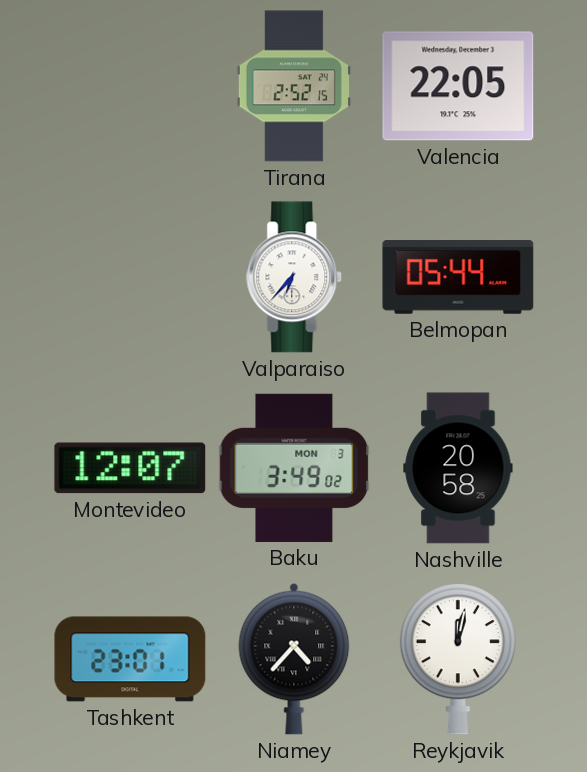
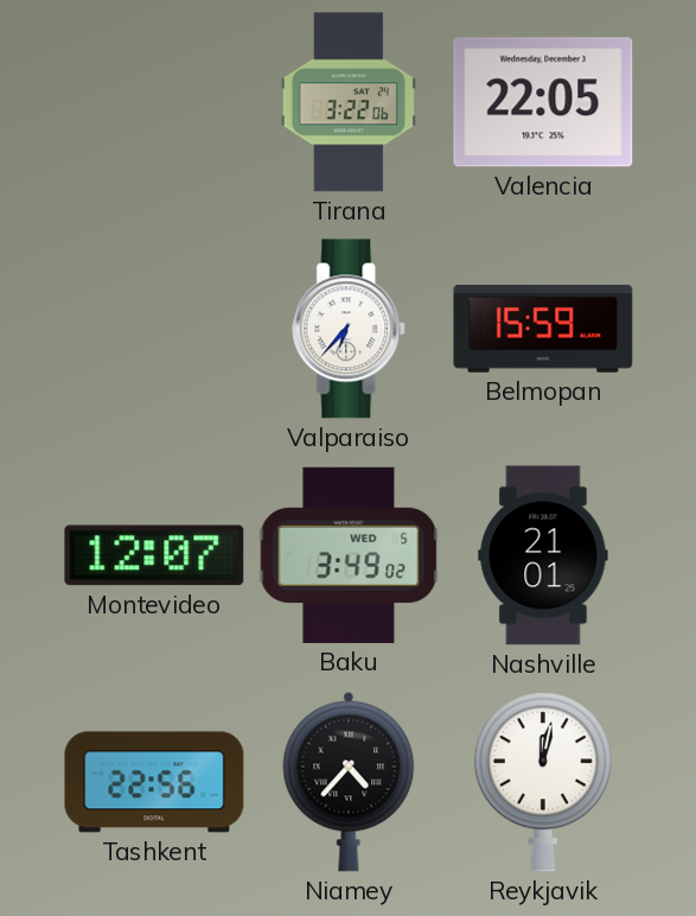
Tirana: 2:52 -> 3:22
Belmopan: 05:44 -> 15:59
Baku date: MON 3 -> WED 5
Nashville: 20:58 -> 21:01
Tashkent: 23:01 -> 22:56
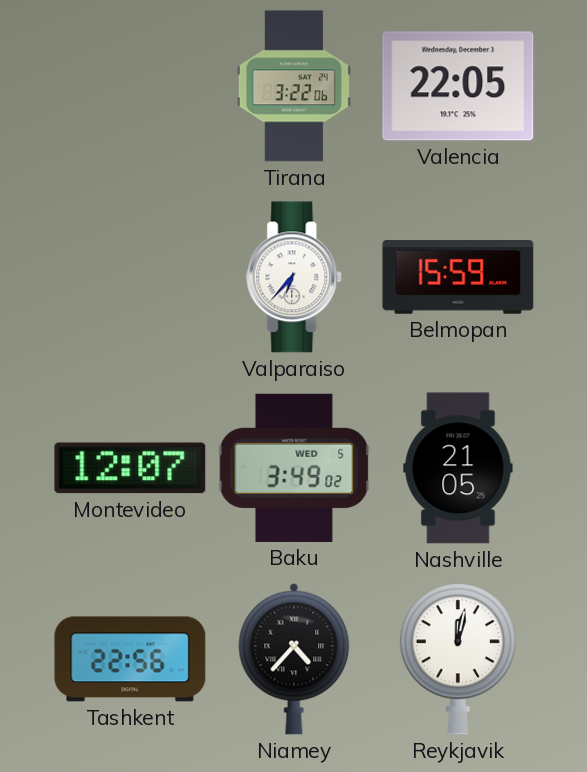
Nashville: 21:01 -> 21:05
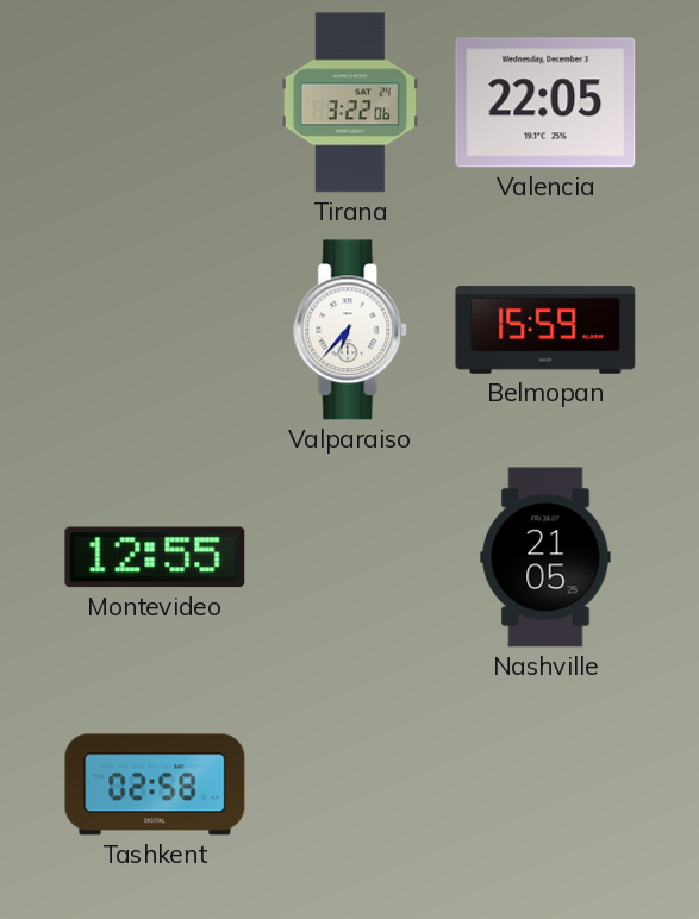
Montevideo: 12:07 -> 12:55
Baku: 3:49 -> none
Tashkent: 22:56 -> 02:58
Niamey: 4:37 -> none
Reykjavik: 12:02 -> none
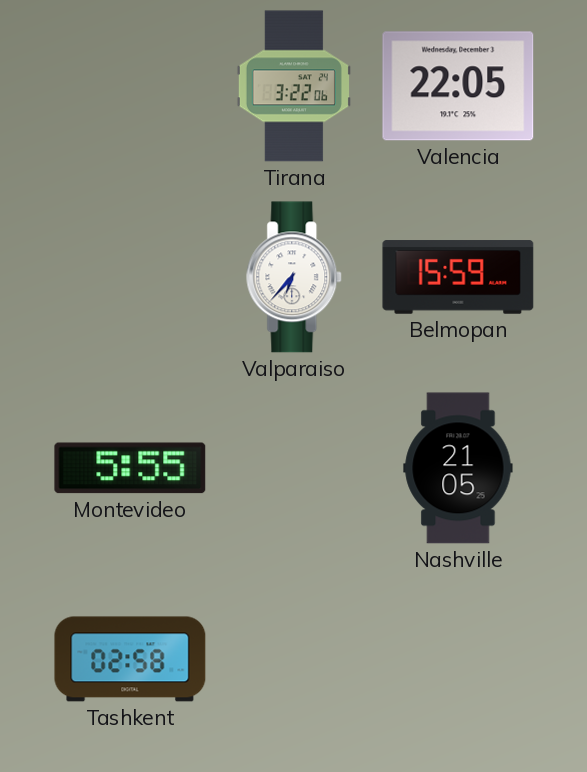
Montevideo: 12:55 -> 5:55
